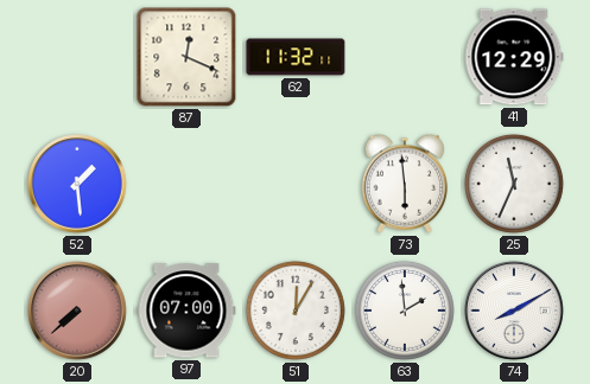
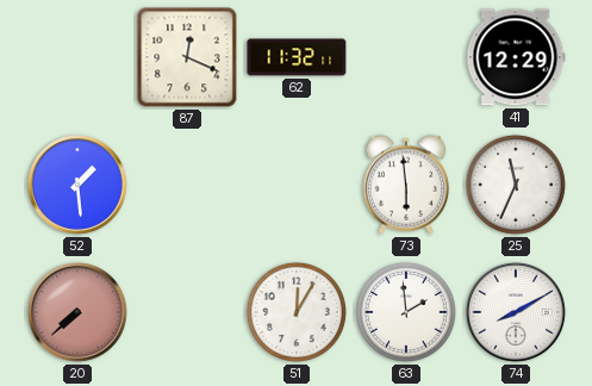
97: 07:00 -> none
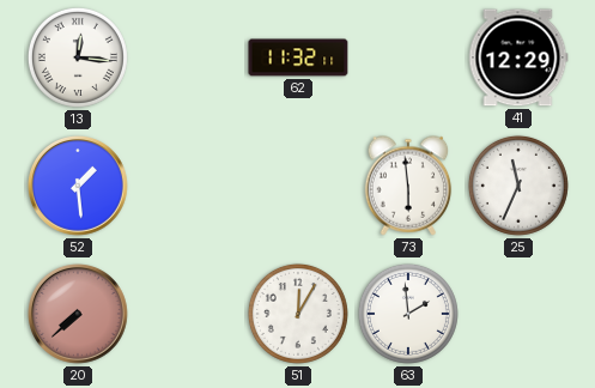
13: none -> 12:16
87: 12:19 -> none
74: 8:10 -> none
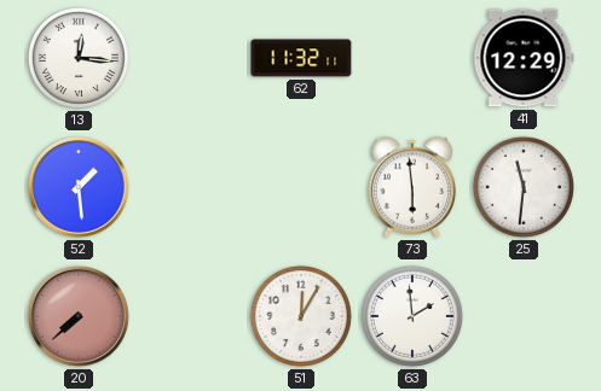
25: 11:34 -> 11:31
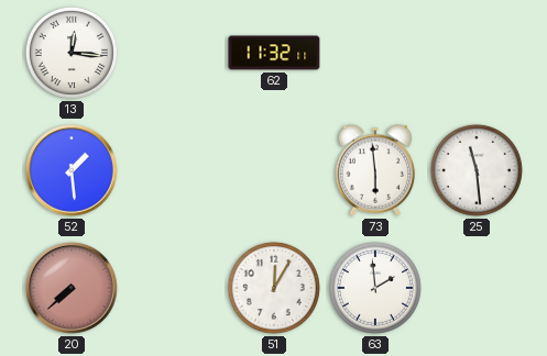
41: 12:29 -> none
25: 11:31 -> 11:29
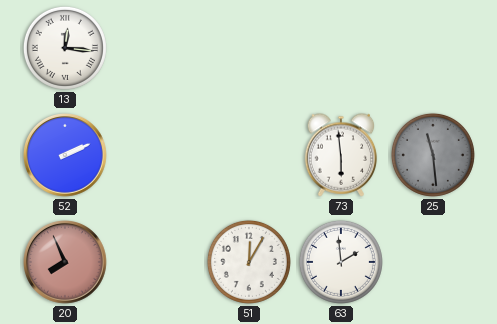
62: 11:32 -> none
52: 1:29 -> 2:11
25 dial: white -> grey
20: 7:38 -> 7:56
